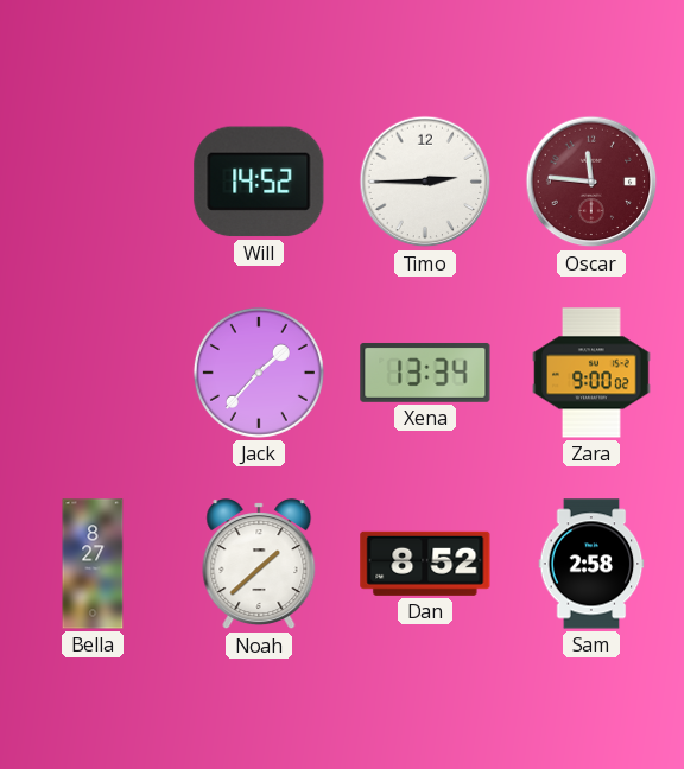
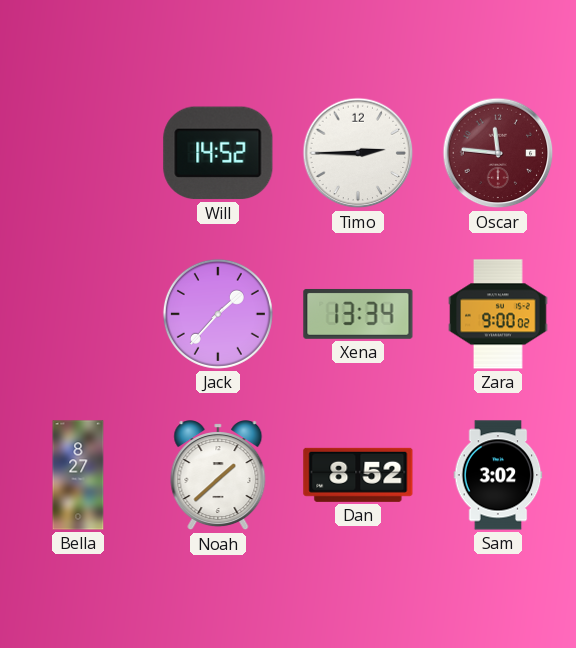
Sam: 2:58 -> 3:02
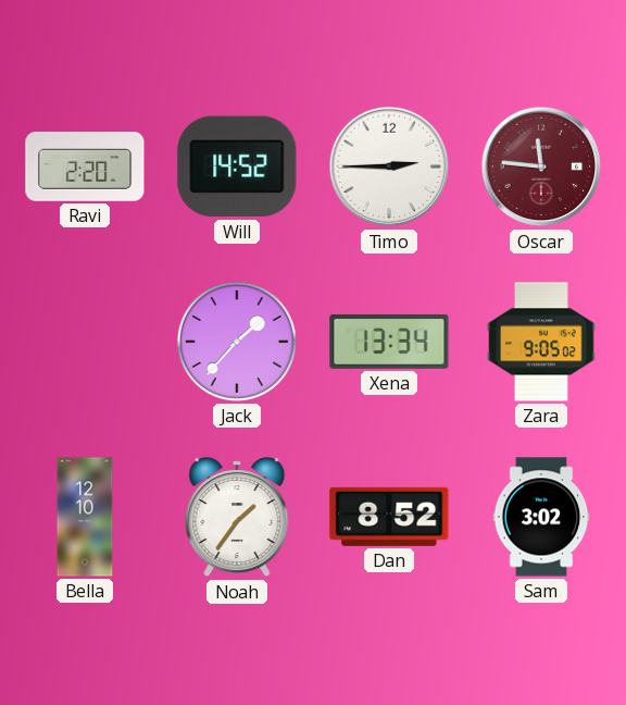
Ravi: none -> 2:20
Zara: 9:00 -> 9:05
Bella: 8:27 -> 12:10
Noah: 1:38 -> 1:36
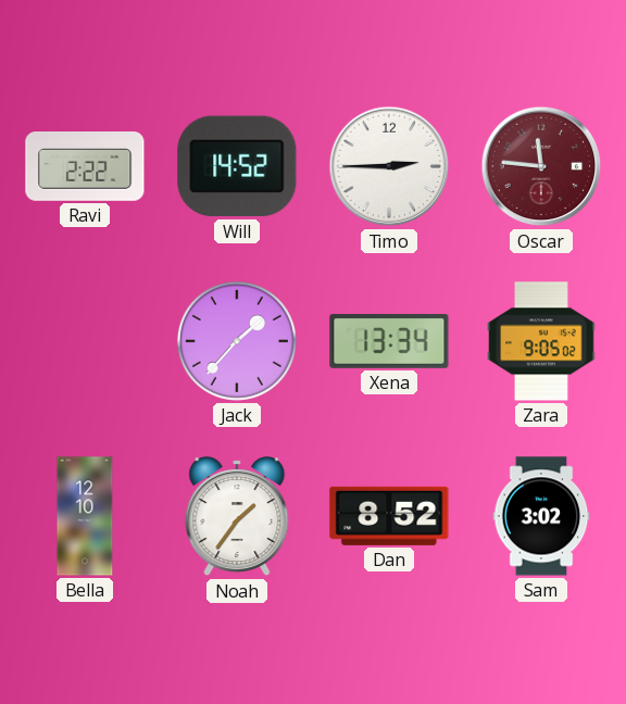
Ravi: 2:20 -> 2:22
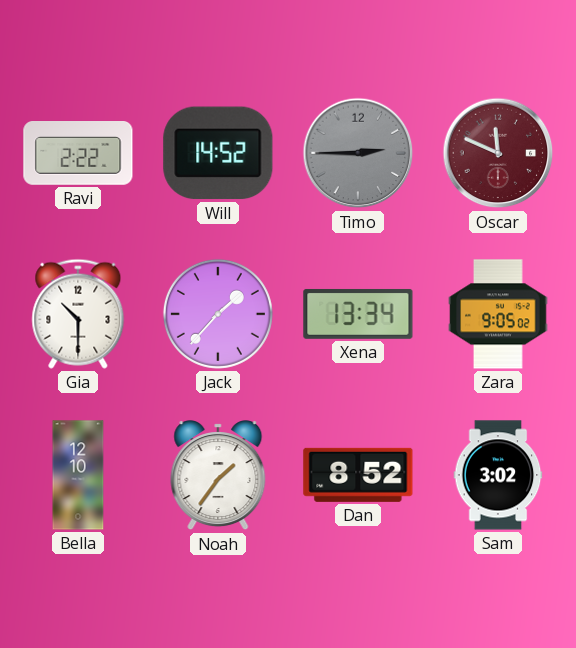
Timo dial: white -> grey
Oscar: 11:46 -> 11:49
Gia: none -> 10:30
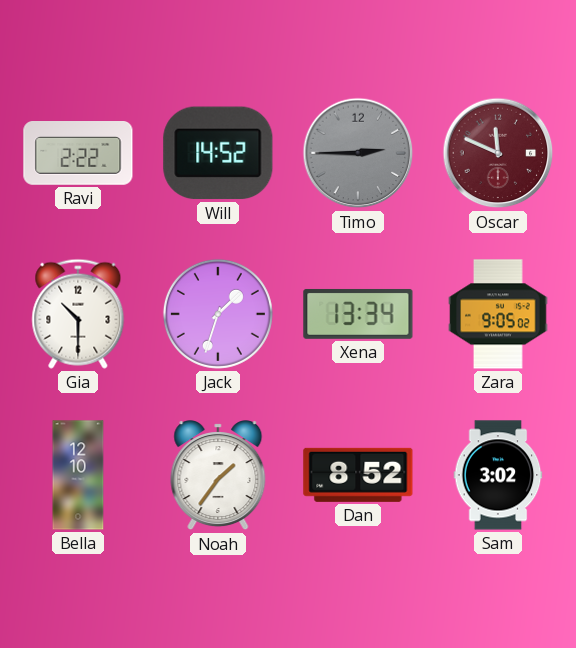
Jack: 1:37 -> 1:33
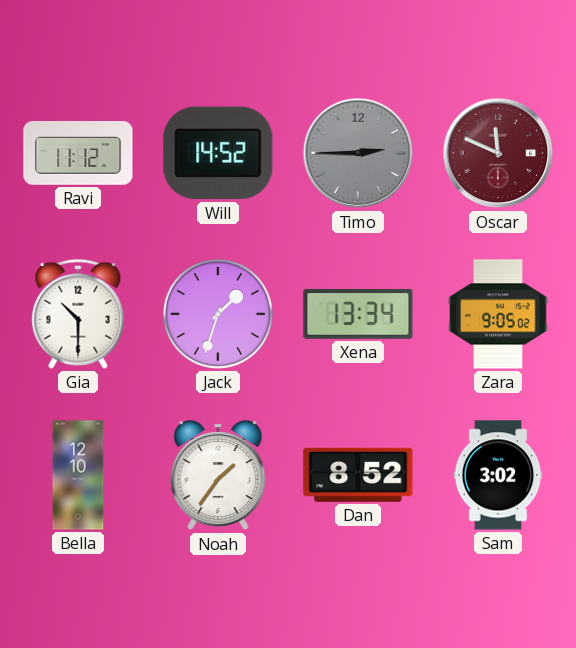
Ravi: 2:22 -> 11:12
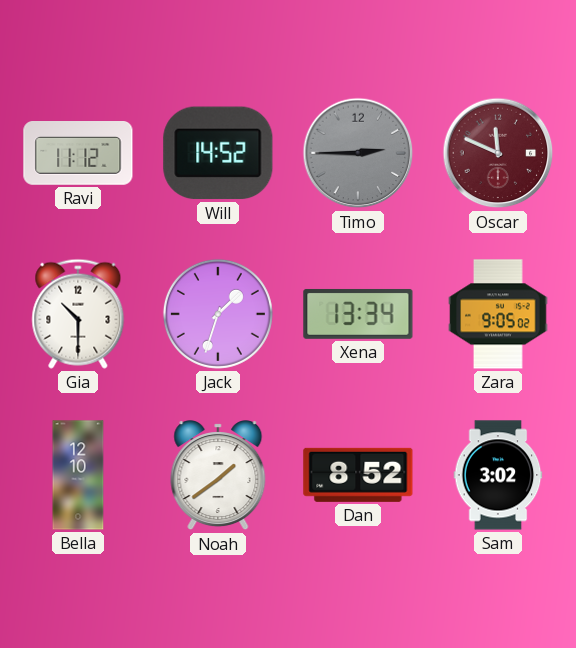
Noah: 1:36 -> 1:39
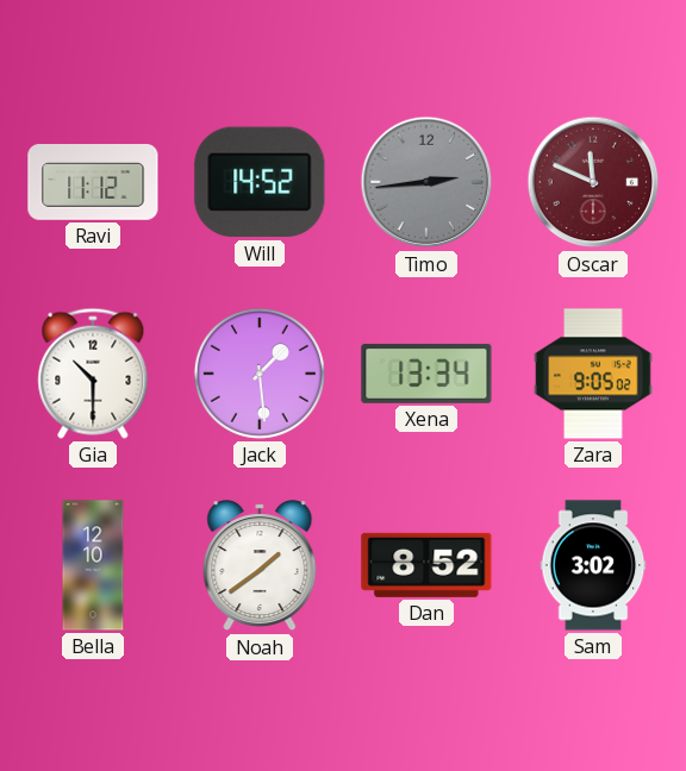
Timo: 2:45 -> 2:44
Jack: 1:33 -> 1:29
